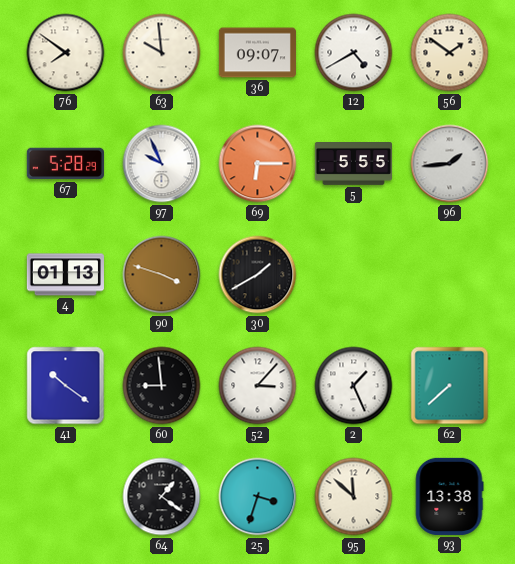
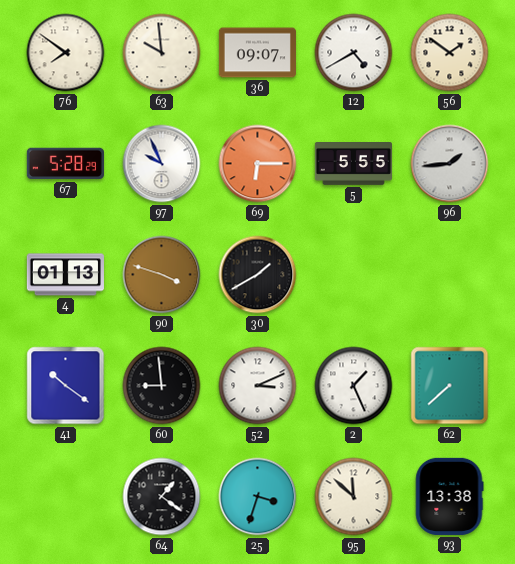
52: 3:07 -> 3:11
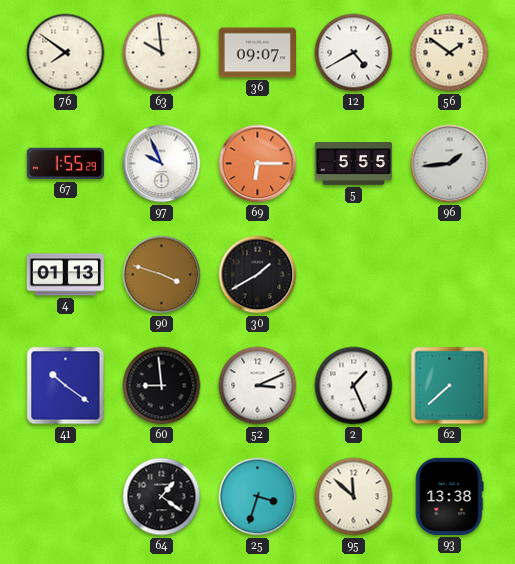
67: 5:28 -> 1:55
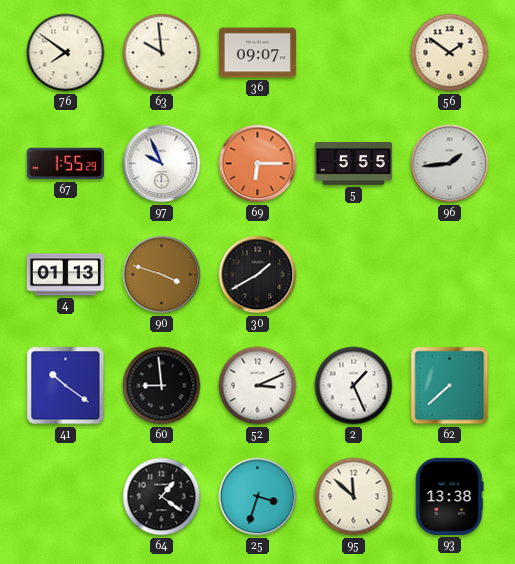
12: 4:40 -> none
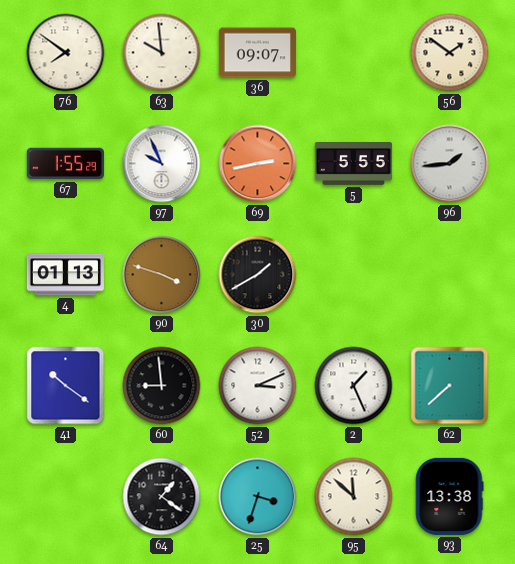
69: 6:15 -> 2:43
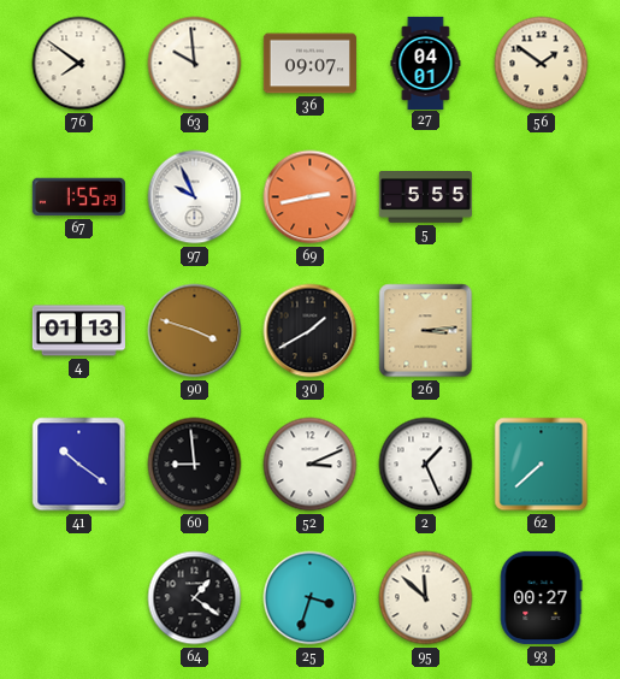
27: none -> 04:01
96: 1:44 -> none
26: none -> 3:14
93: 13:38 -> 00:27
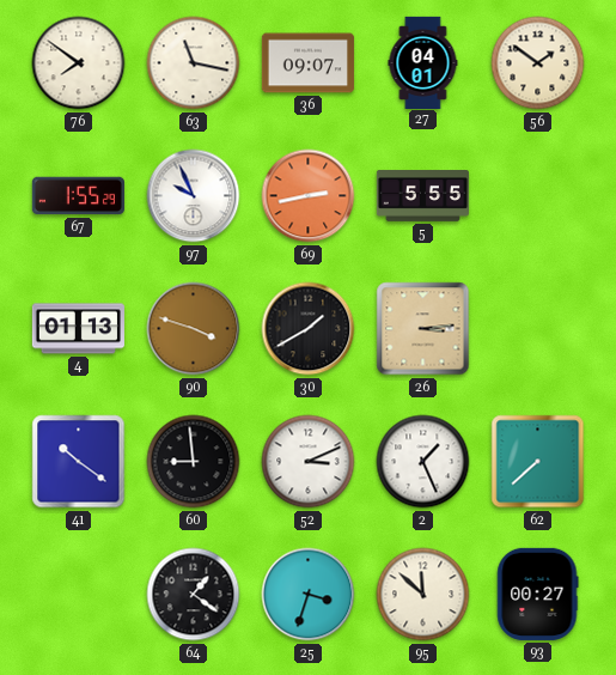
63: 9:59 -> 11:17
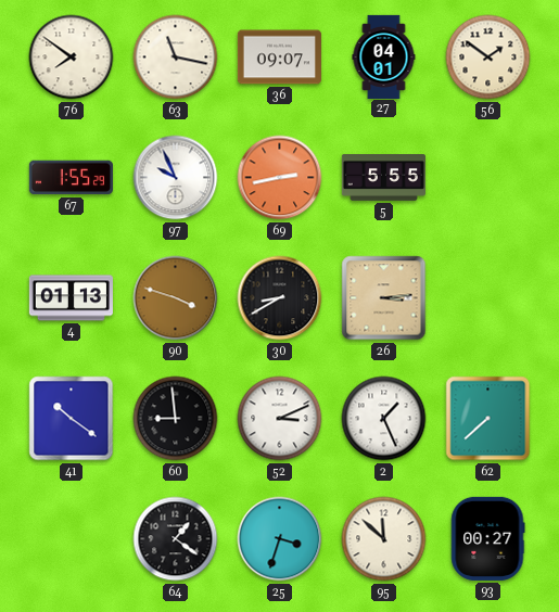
30: 1:40 -> 8:40
